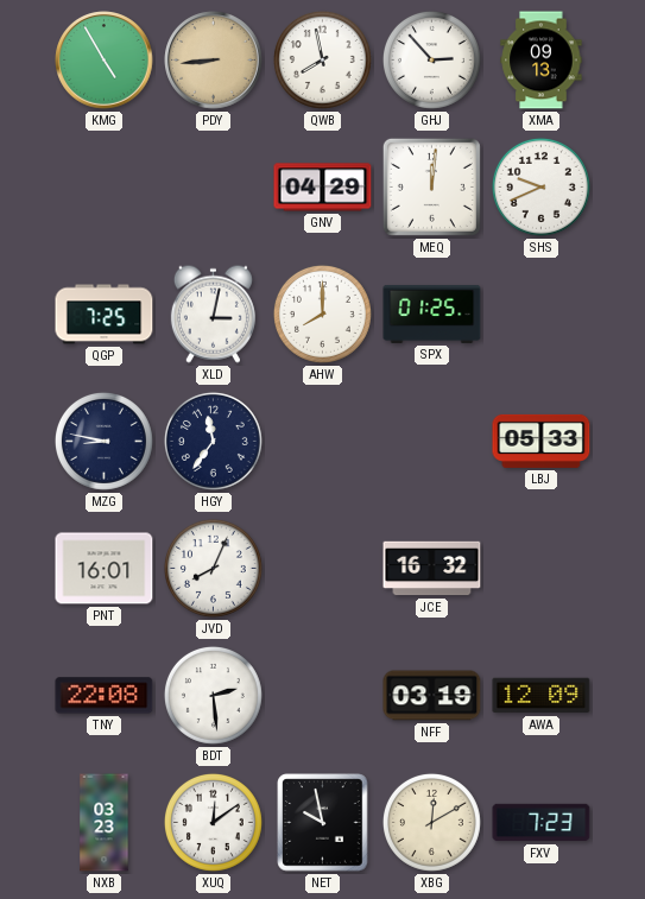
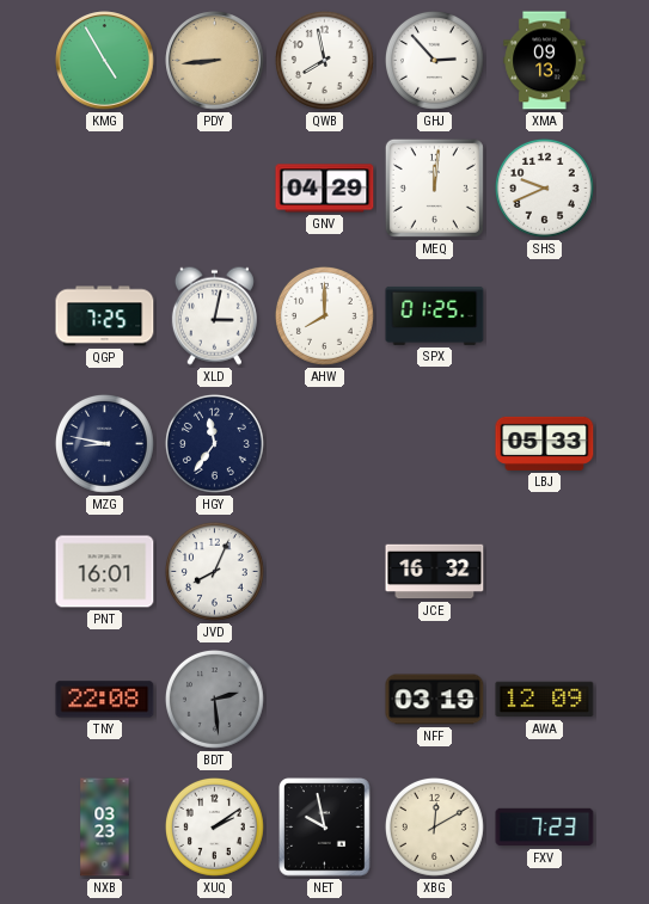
BDT dial: white -> grey
XUQ: 12:09 -> 2:09
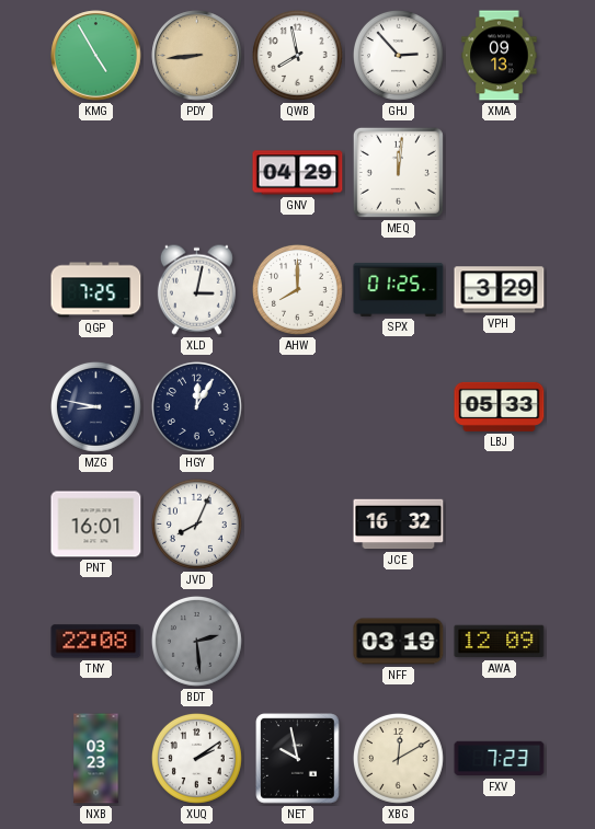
SHS: 9:41 -> none
VPH: none -> 3:29
HGY: 11:36 -> 12:05
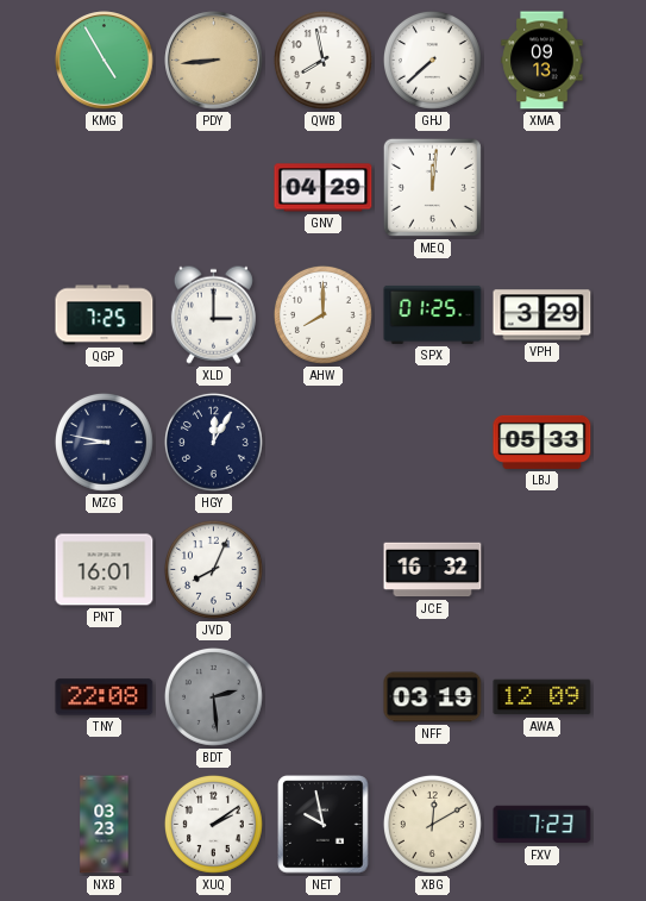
GHJ: 2:53 -> 7:38
XLD: 3:02 -> 3:00
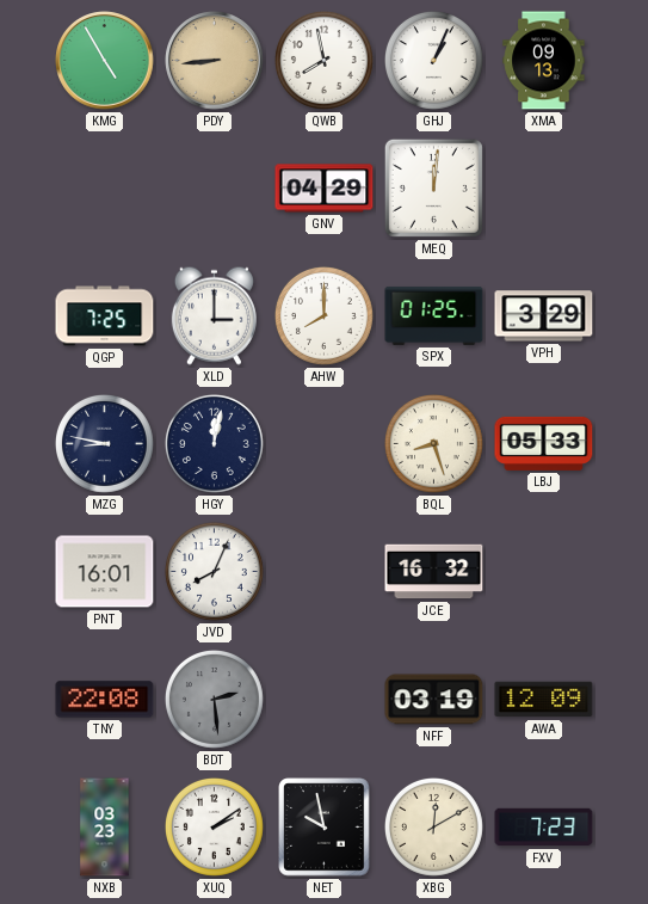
GHJ: 7:38 -> 1:04
HGY: 12:05 -> 12:02
BQL: none -> 8:27
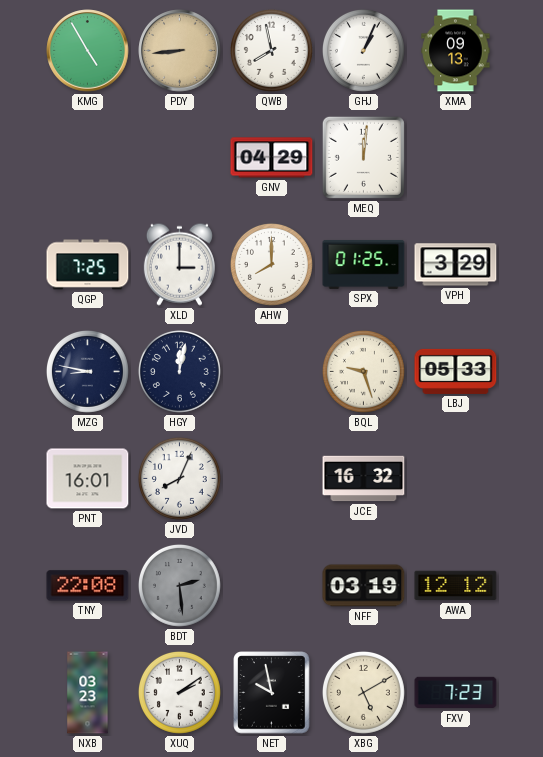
BQL: 8:27 -> 9:27
AWA: 12:09 -> 12:12
XBG: 12:10 -> 5:10
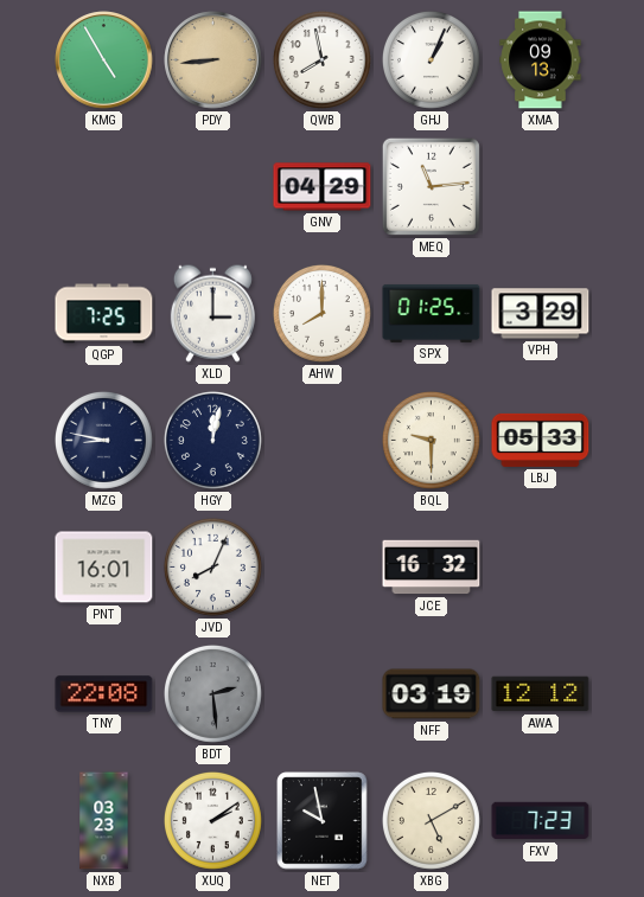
MEQ: 12:01 -> 11:14
BQL: 9:27 -> 9:30
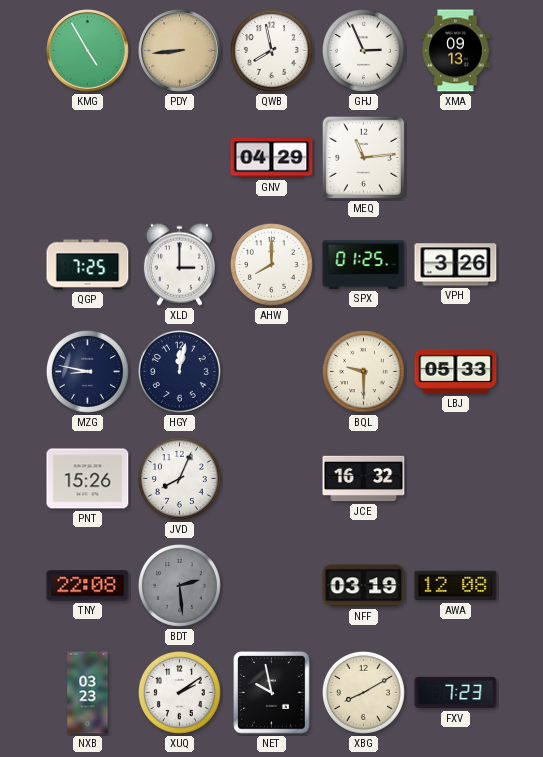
GHJ: 1:04 -> 2:56
VPH: 3:29 -> 3:26
PNT: 16:01 -> 15:26
AWA: 12:12 -> 12:08
XBG: 5:10 -> 8:10
